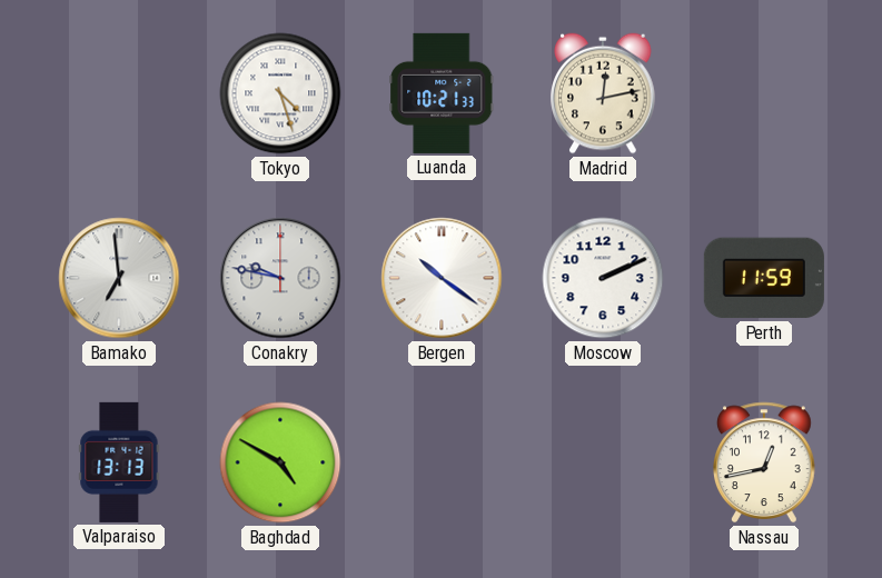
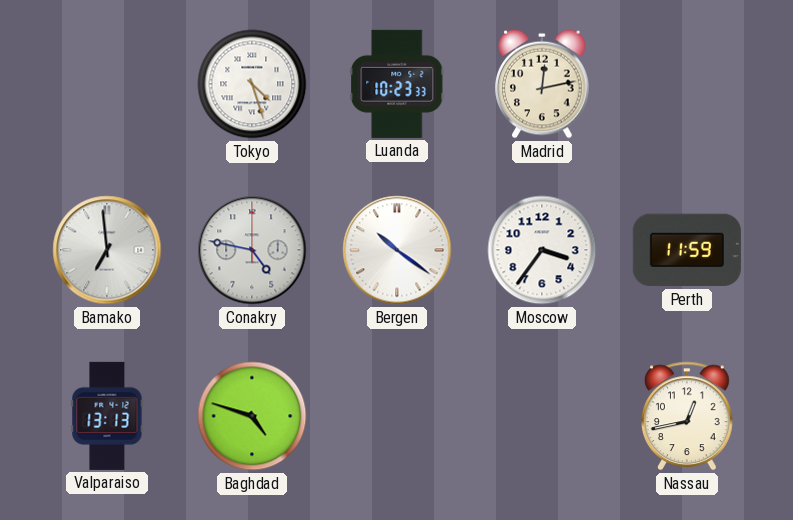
Luanda: 10:21 -> 10:23
Conakry: 9:47 -> 4:47
Moscow: 2:11 -> 3:36
Baghdad: 4:50 -> 4:48
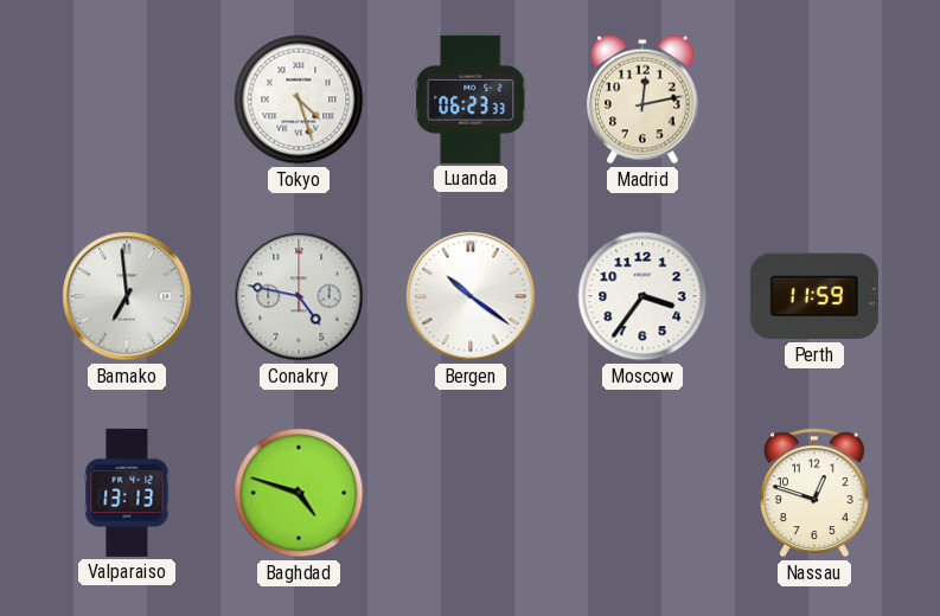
Luanda: 10:23 -> 06:23
Nassau: 12:43 -> 12:48
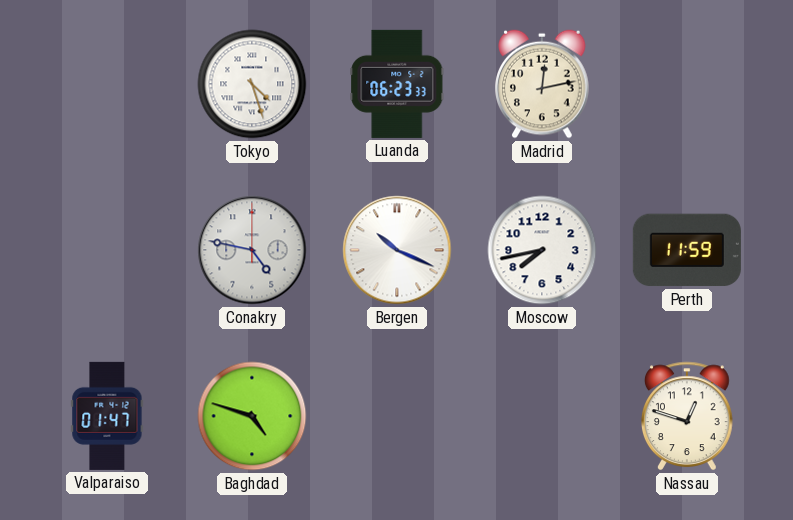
Bamako: 6:59 -> none
Bergen: 10:21 -> 10:19
Moscow: 3:36 -> 7:43
Valparaiso: 13:13 -> 01:47
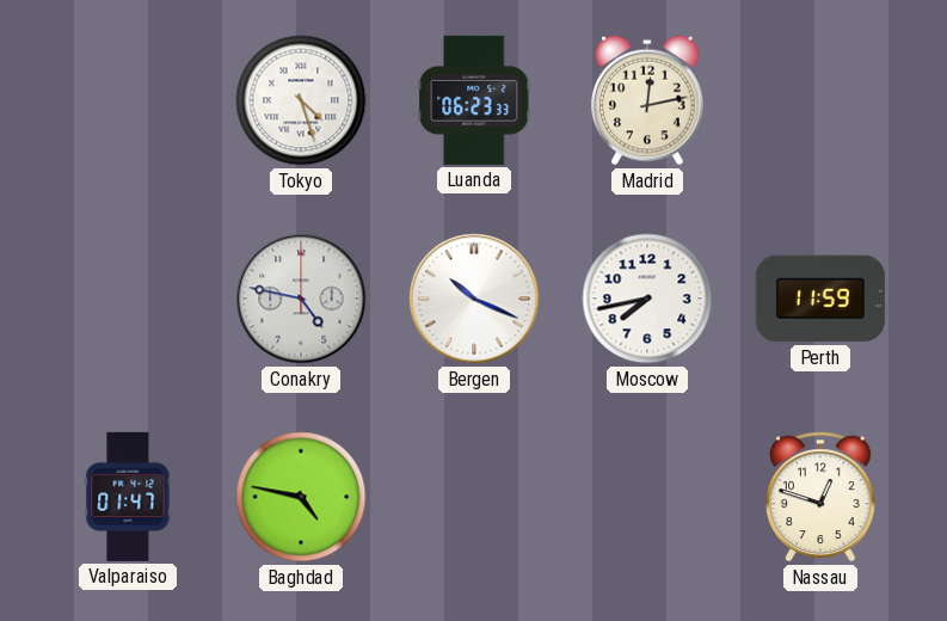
Baghdad: 4:48 -> 4:47
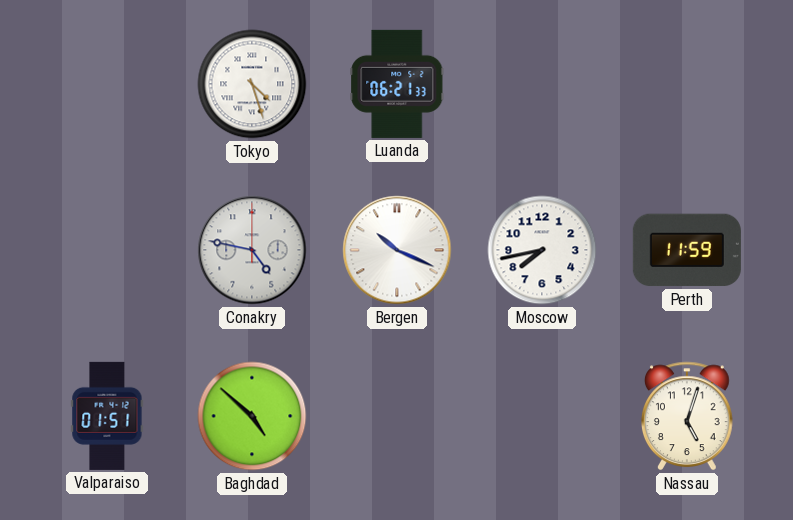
Luanda: 06:23 -> 06:21
Madrid: 12:13 -> none
Valparaiso: 01:47 -> 01:51
Baghdad: 4:47 -> 4:52
Nassau: 12:48 -> 5:03
